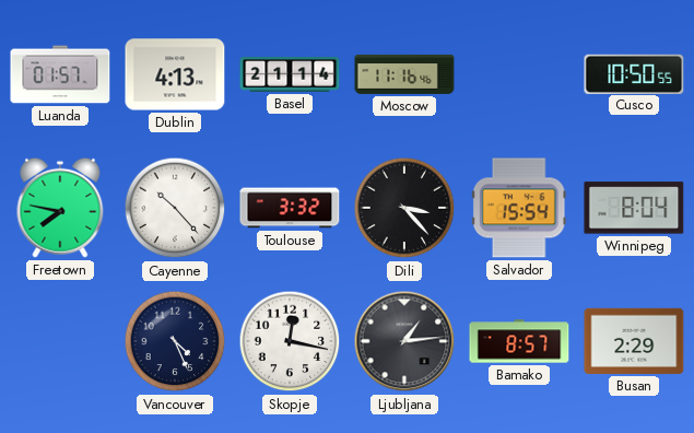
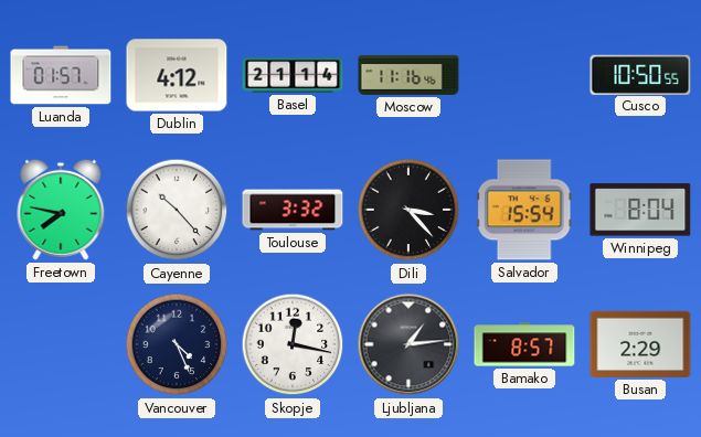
Dublin: 4:13 -> 4:12
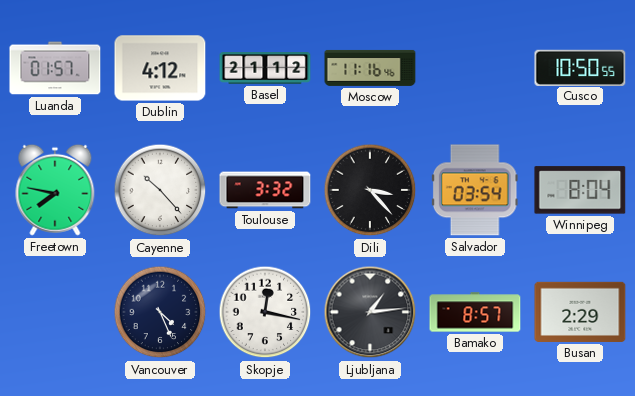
Basel: 21:14 -> 21:12
Salvador: 15:54 -> 03:54
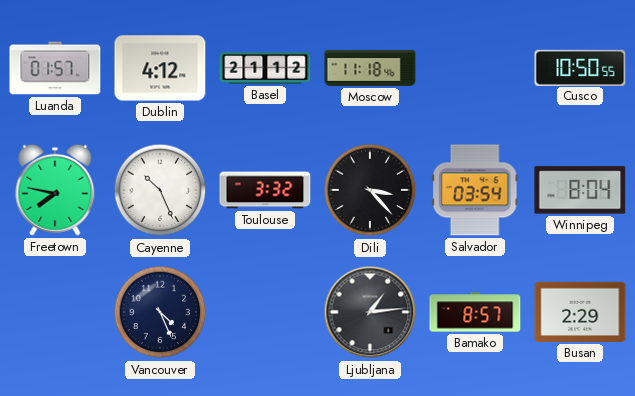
Moscow: 11:16 -> 11:18
Cayenne: 10:23 -> 10:26
Skopje: 12:17 -> none
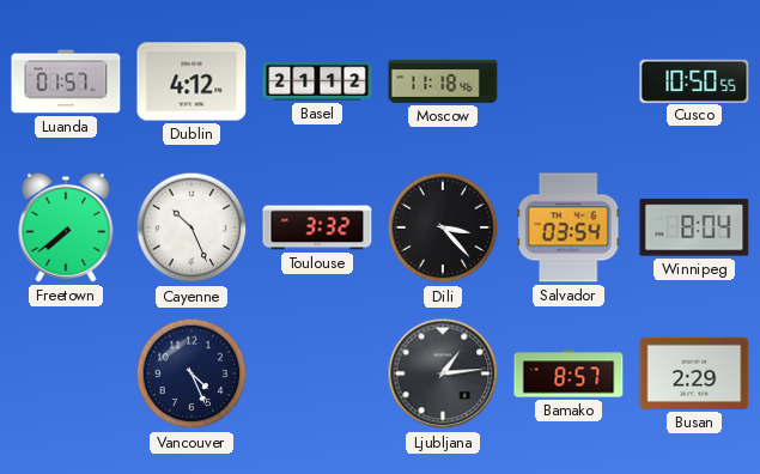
Freetown: 7:47 -> 7:39
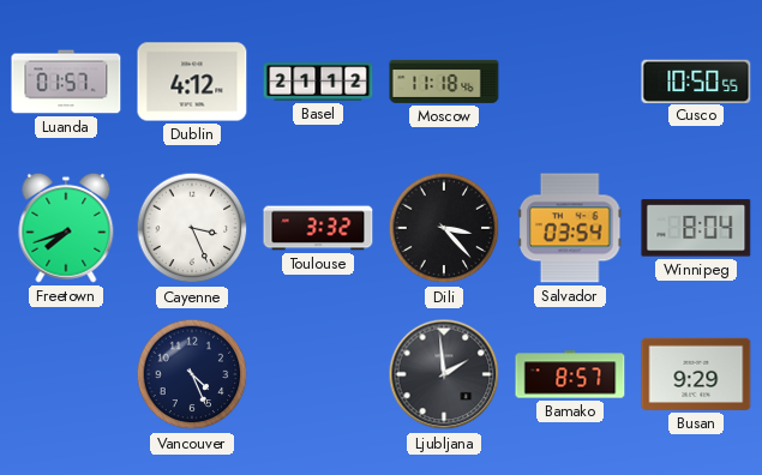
Freetown: 7:39 -> 7:42
Cayenne: 10:26 -> 3:26
Ljubljana: 1:14 -> 1:59
Busan: 2:29 -> 9:29
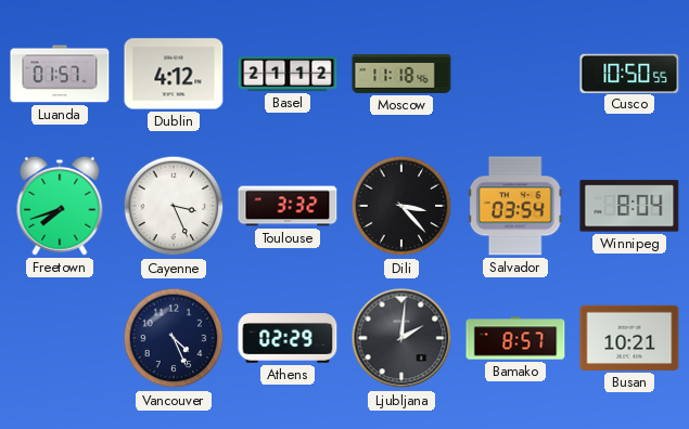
Athens: none -> 02:29
Ljubljana: 1:59 -> 2:01
Busan: 9:29 -> 10:21
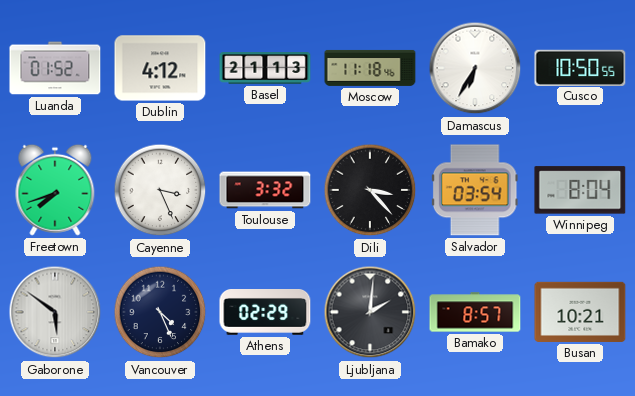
Luanda: 01:57 -> 01:52
Basel: 21:12 -> 21:13
Damascus: none -> 6:35
Gaborone: none -> 5:51
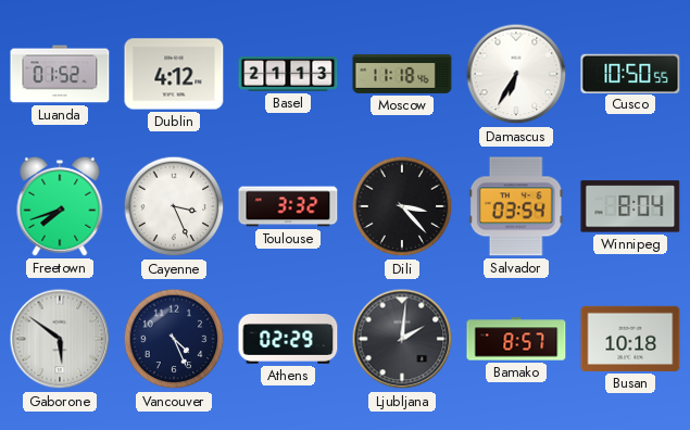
Busan: 10:21 -> 10:18
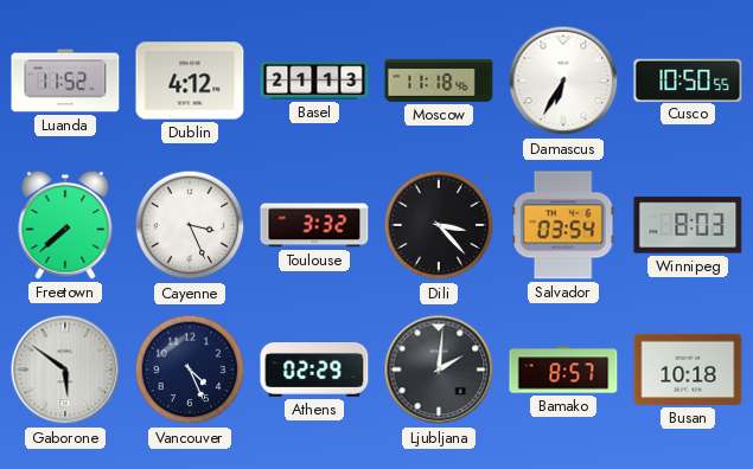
Luanda: 01:52 -> 11:52
Freetown: 7:42 -> 7:38
Winnipeg: 8:04 -> 8:03
